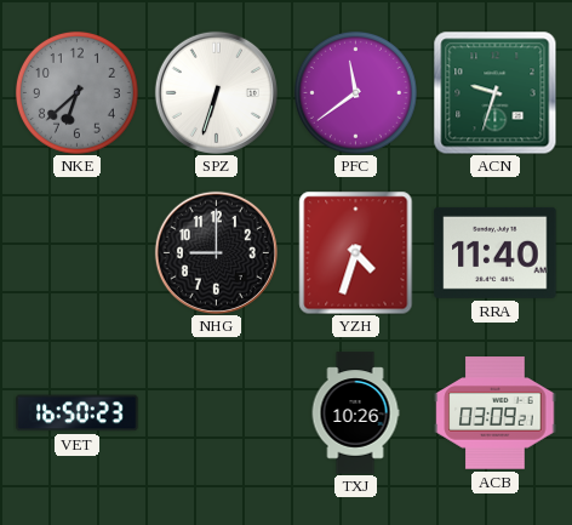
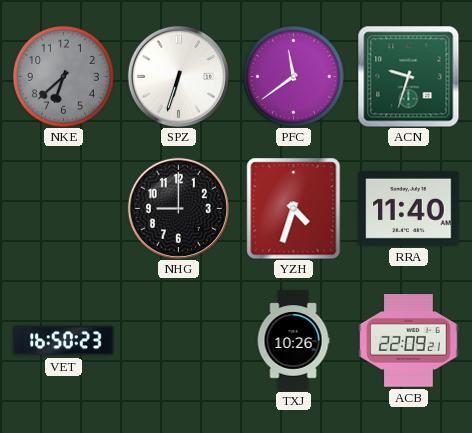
ACB: 03:09 -> 22:09
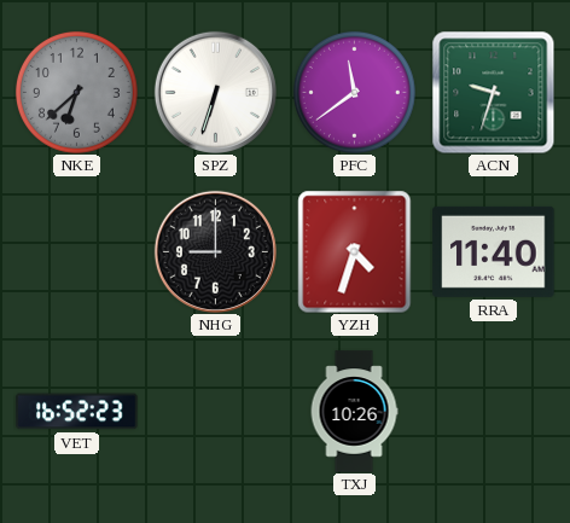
VET: 16:50 -> 16:52
ACB: 22:09 -> none
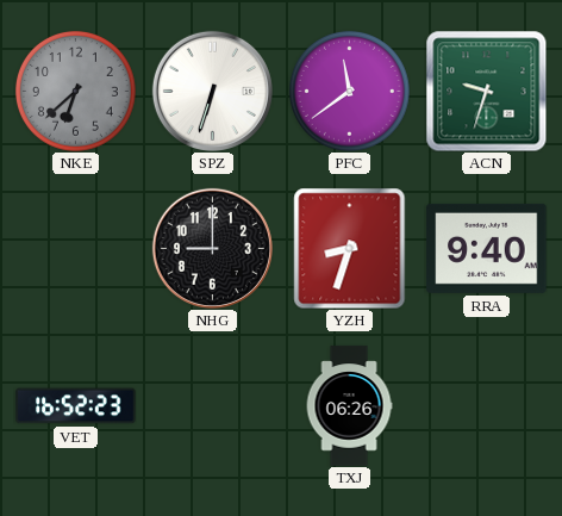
YZH: 4:33 -> 8:33
RRA: 11:40 -> 9:40
TXJ: 10:26 -> 06:26
